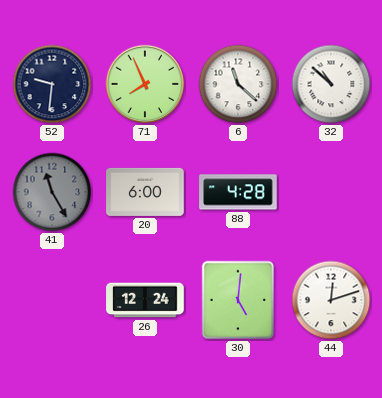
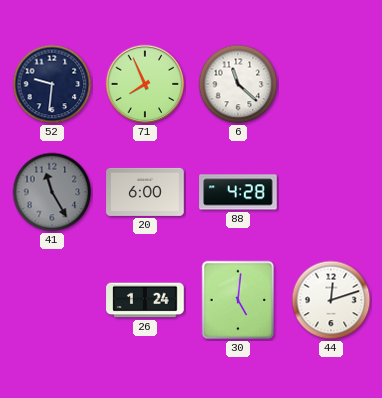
32: 10:52 -> none
26: 12:24 -> 1:24
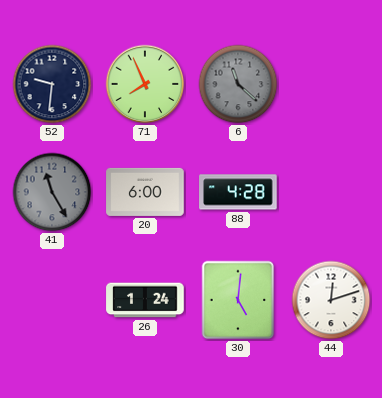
6 dial: white -> grey
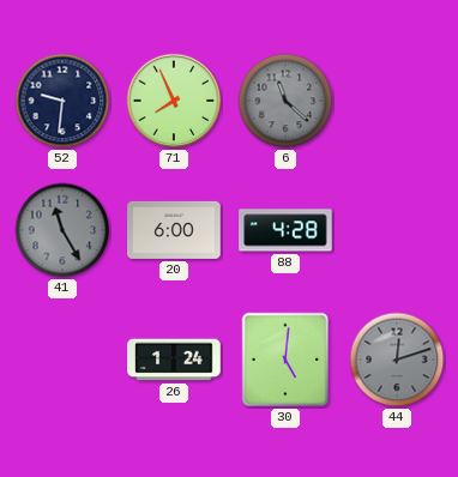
44 dial: white -> grey
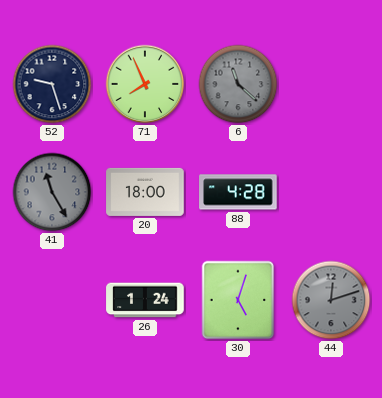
52: 9:31 -> 9:27
20: 6:00 -> 18:00
30: 5:01 -> 5:03
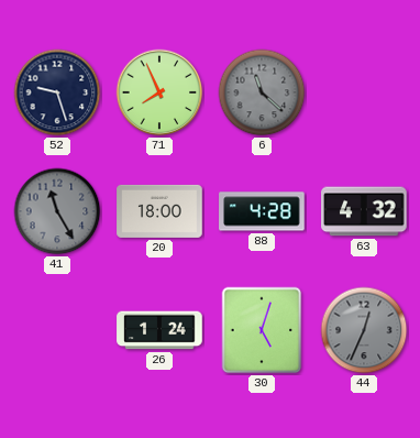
63: none -> 4:32
44: 12:12 -> 12:34
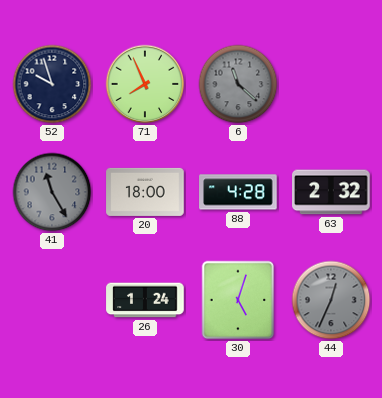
52: 9:27 -> 9:57
63: 4:32 -> 2:32
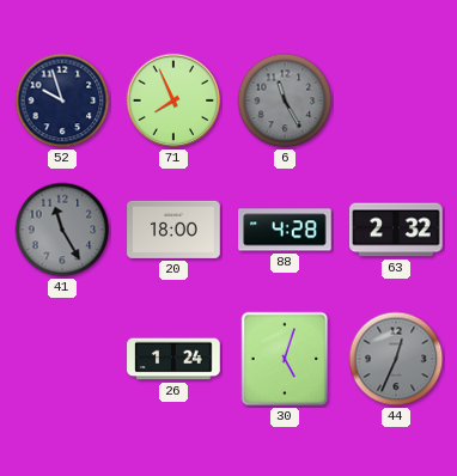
6: 11:22 -> 11:25
